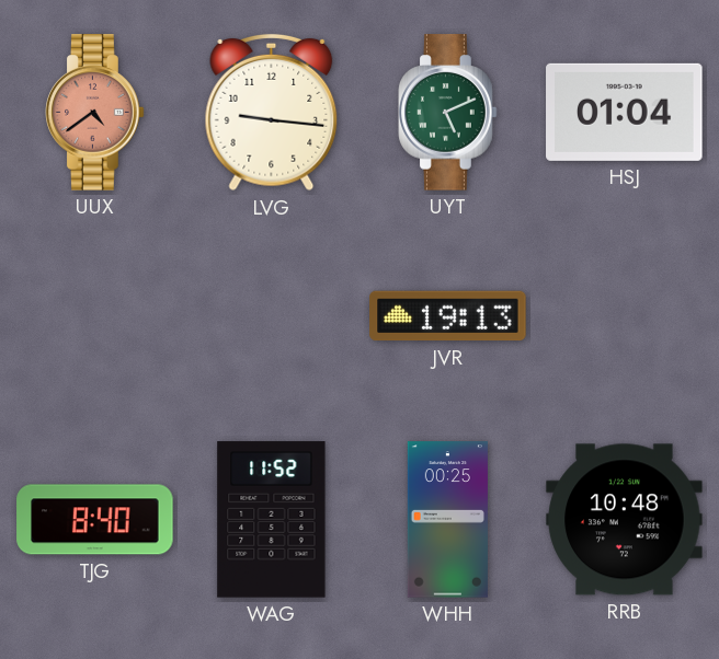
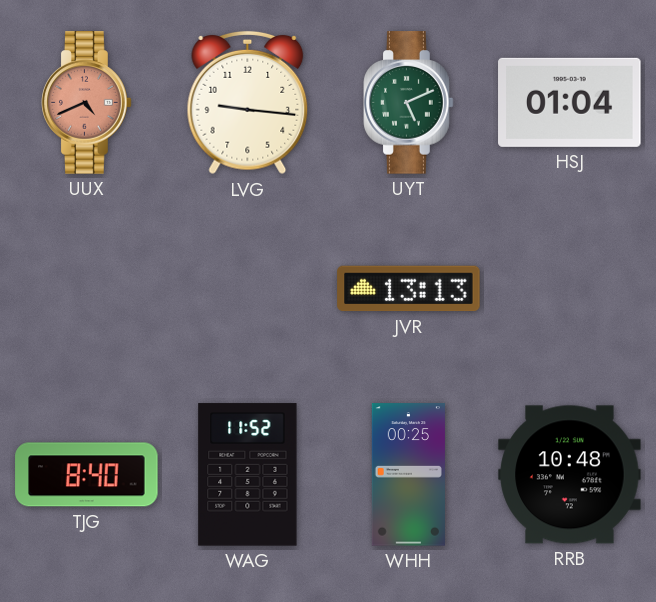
UUX: 4:39 -> 4:41
JVR: 19:13 -> 13:13
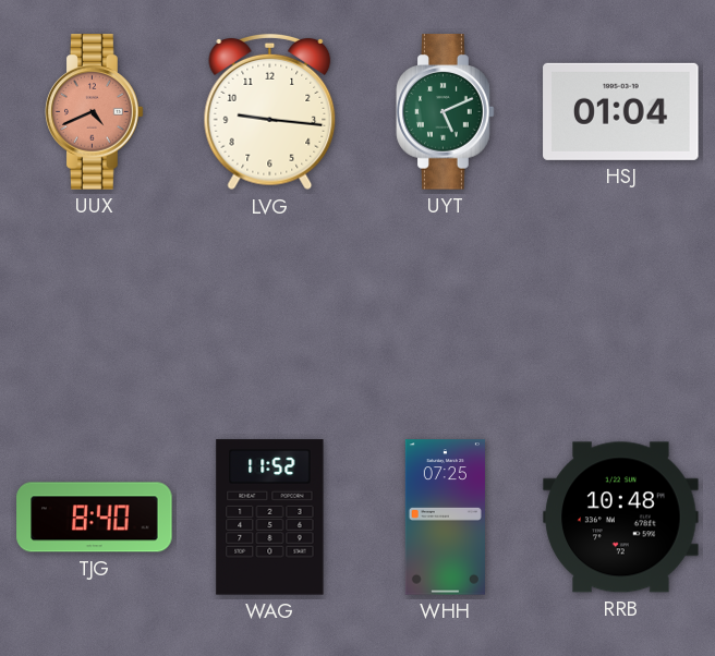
JVR: 13:13 -> none
WHH: 00:25 -> 07:25
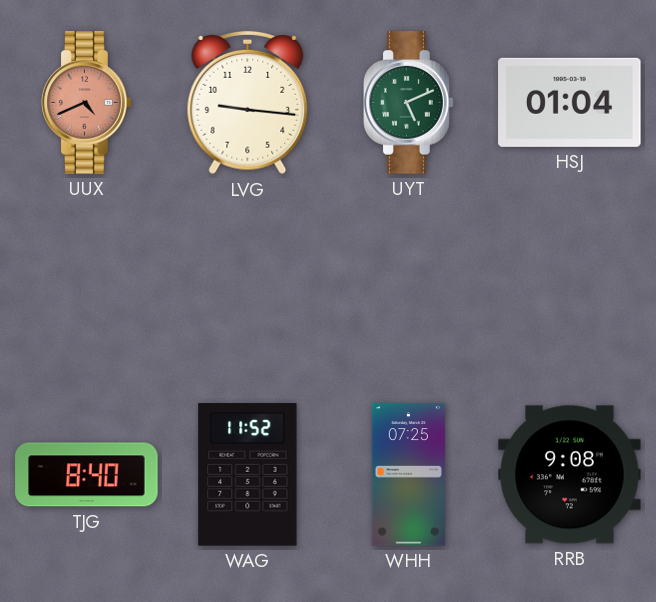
RRB: 10:48 -> 9:08
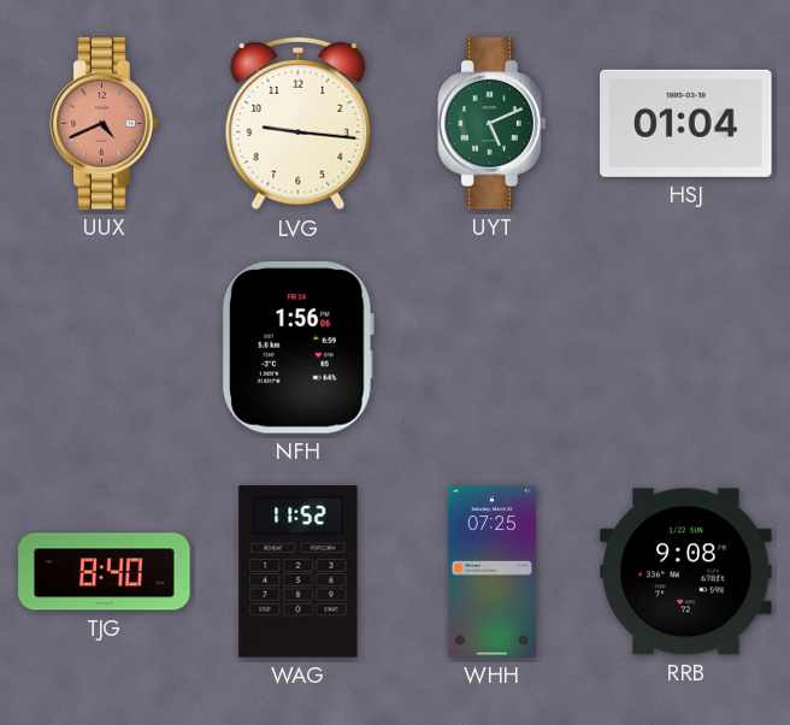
NFH: none -> 1:56
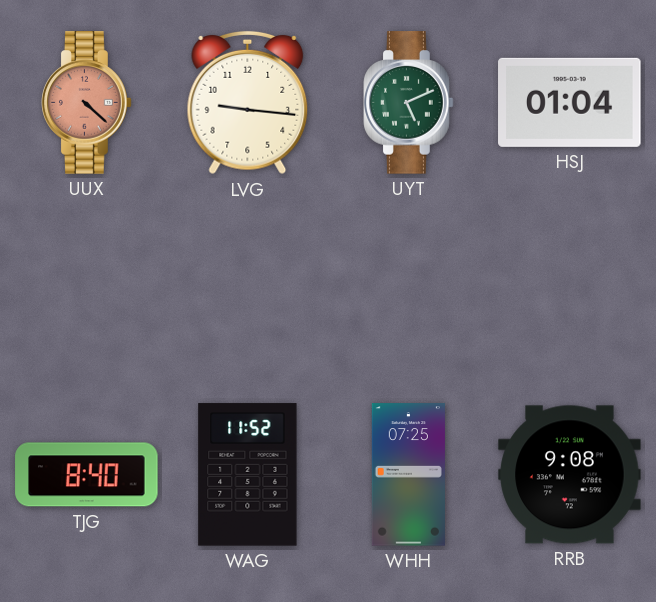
UUX: 4:41 -> 4:22
NFH: 1:56 -> none
